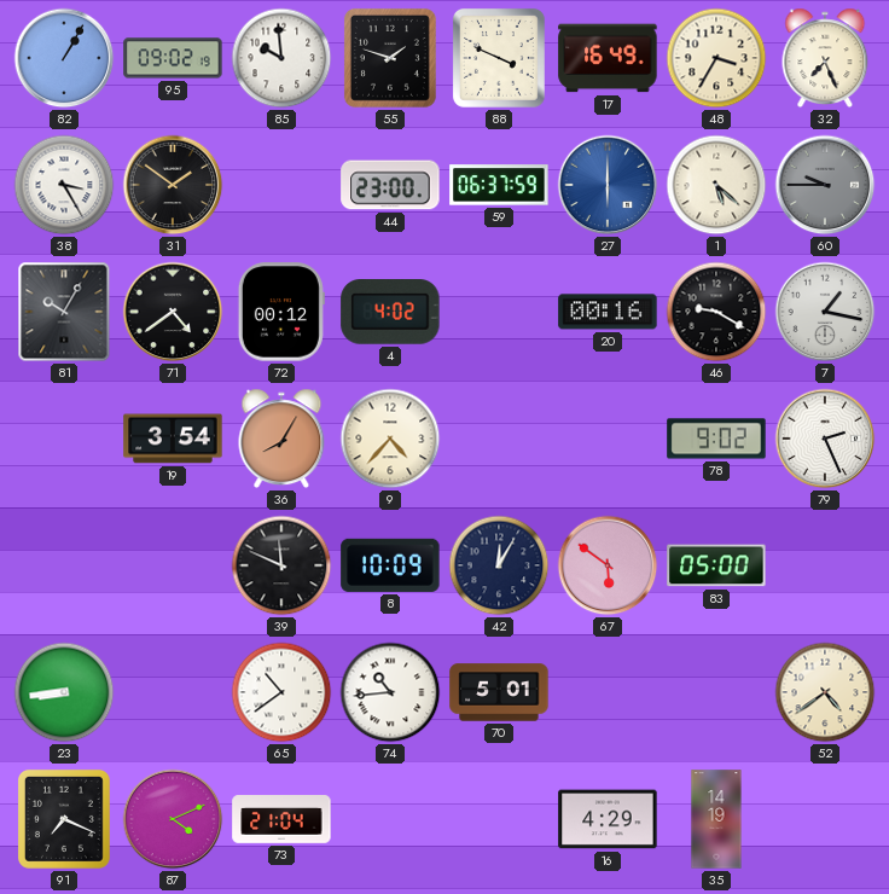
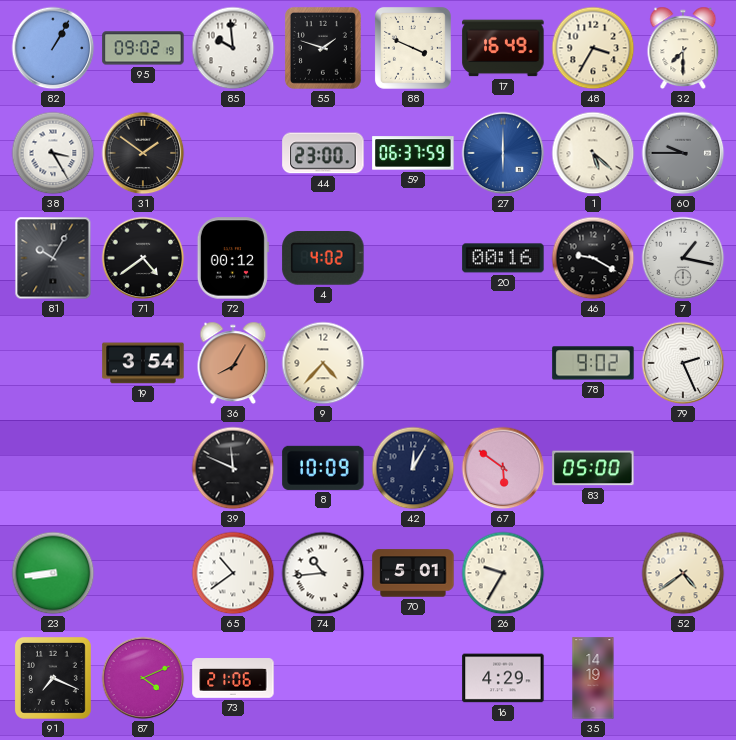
32: 7:26 -> 7:30
26: none -> 9:35
73: 21:04 -> 21:06
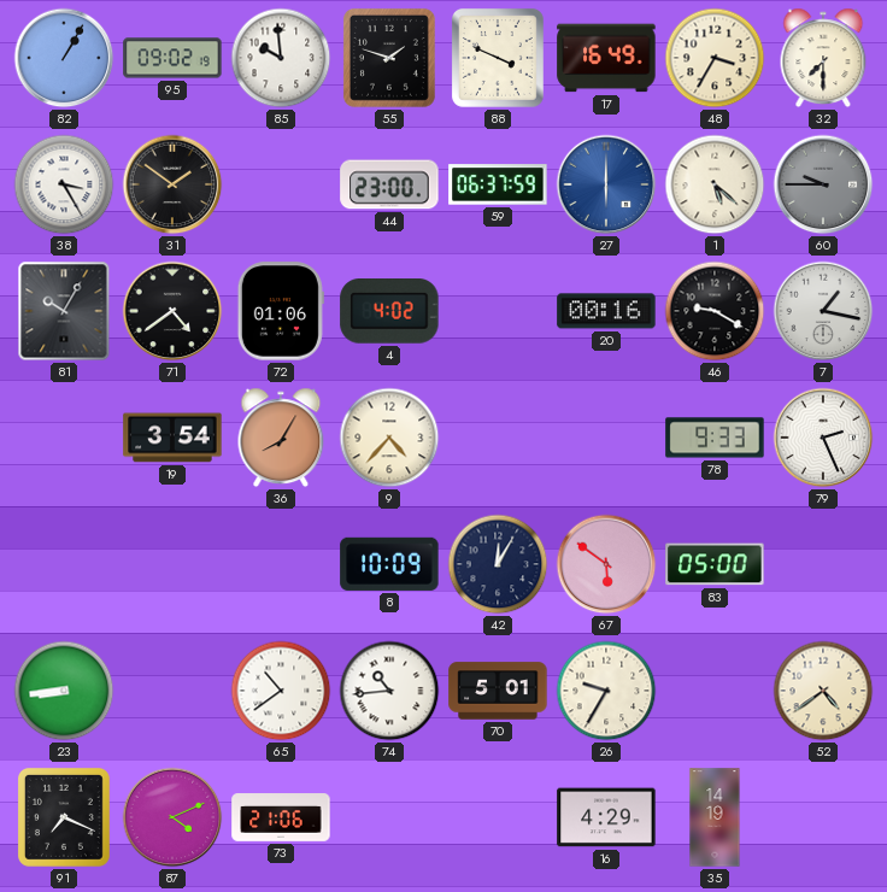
72: 00:12 -> 01:06
78: 9:02 -> 9:33
39: 11:49 -> none
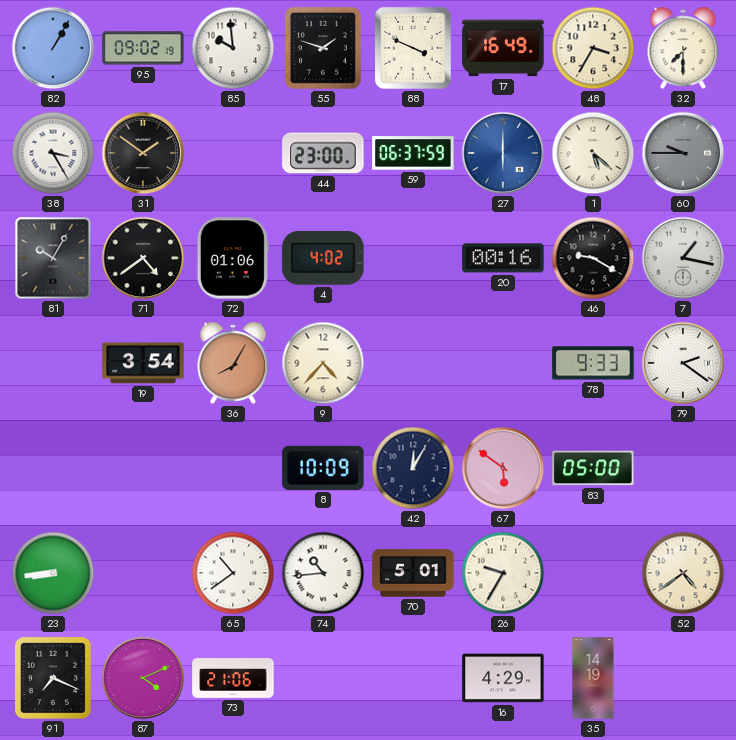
79: 2:26 -> 2:21
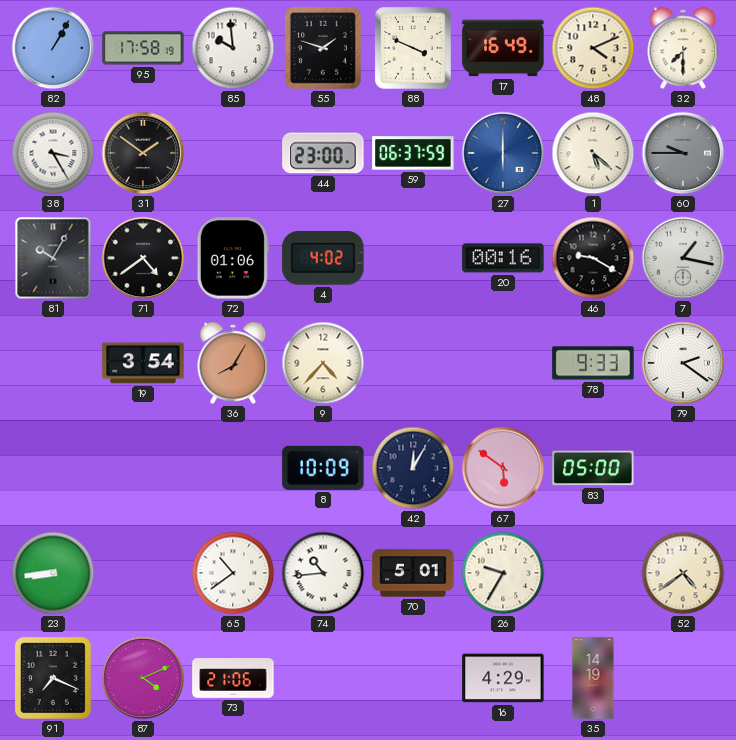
95: 09:02 -> 17:58
48: 3:35 -> 4:11
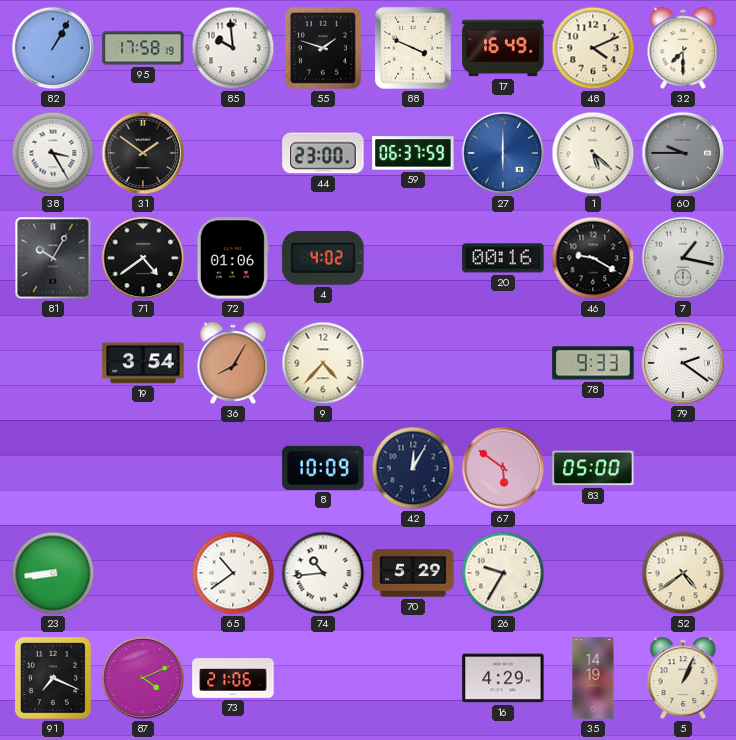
70: 5:01 -> 5:29
5: none -> 1:04
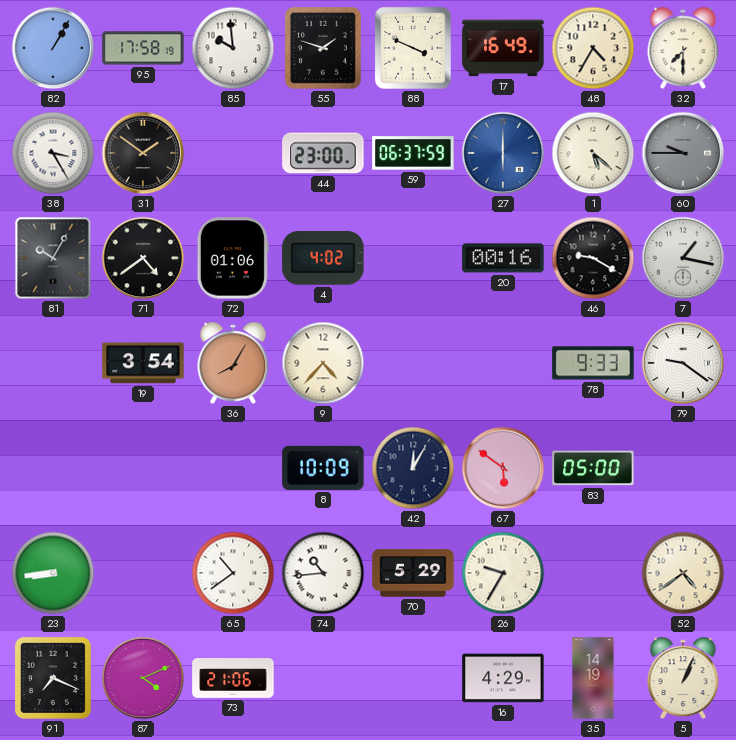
48: 4:11 -> 4:35
79: 2:21 -> 9:21
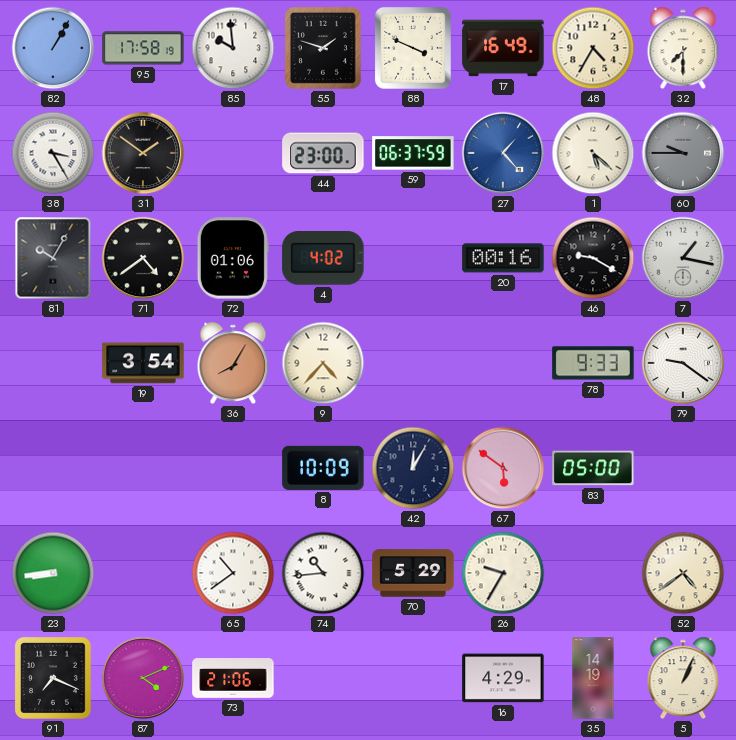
27: 6:00 -> 1:23
